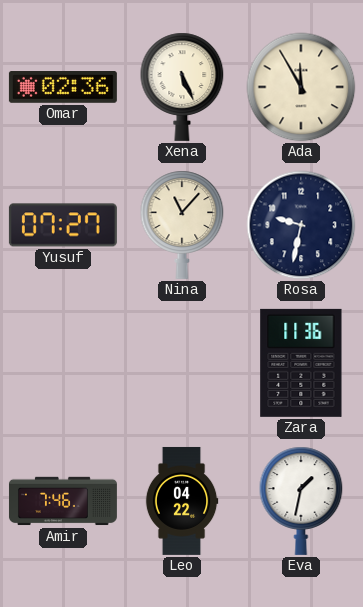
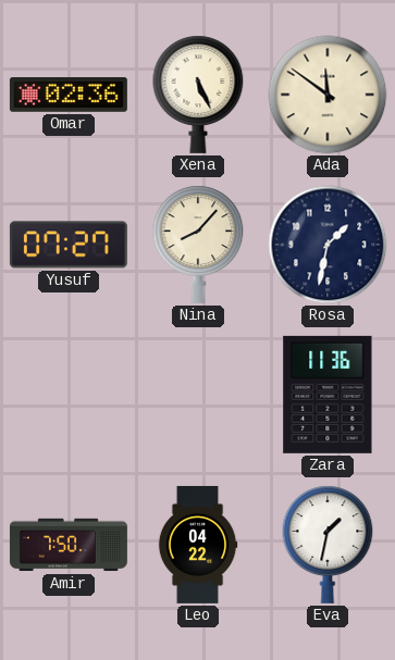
Ada: 11:55 -> 11:51
Nina: 11:07 -> 8:07
Rosa: 9:32 -> 1:32
Amir: 7:46 -> 7:50
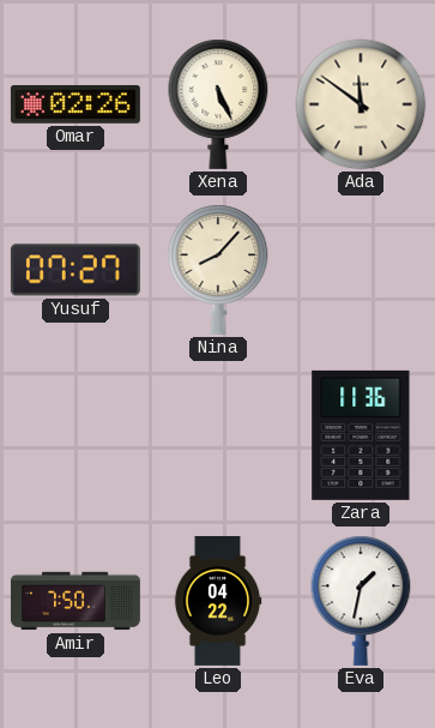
Omar: 02:36 -> 02:26
Rosa: 1:32 -> none
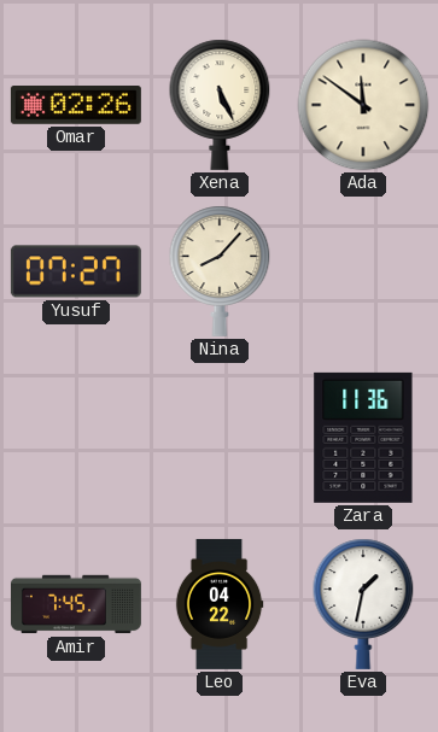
Amir: 7:50 -> 7:45
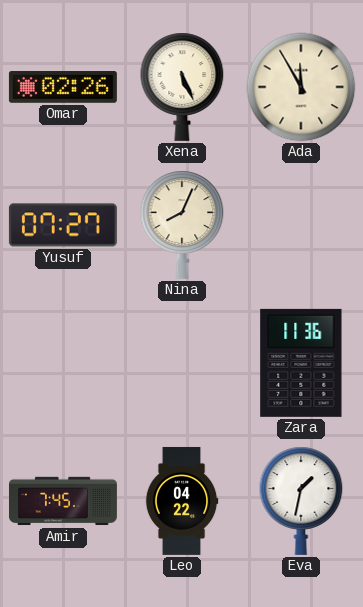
Ada: 11:51 -> 11:55
Nina: 8:07 -> 8:04
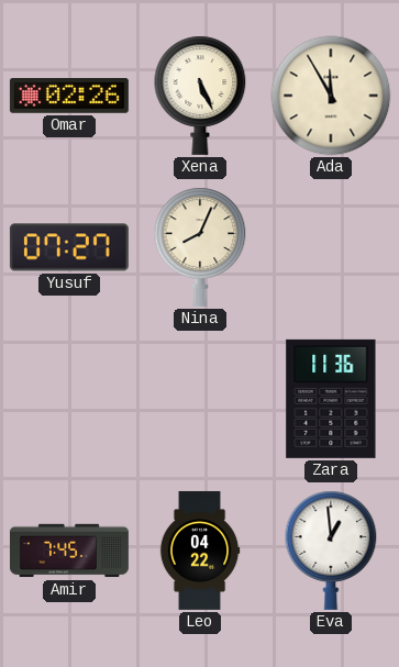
Eva: 1:32 -> 12:59
